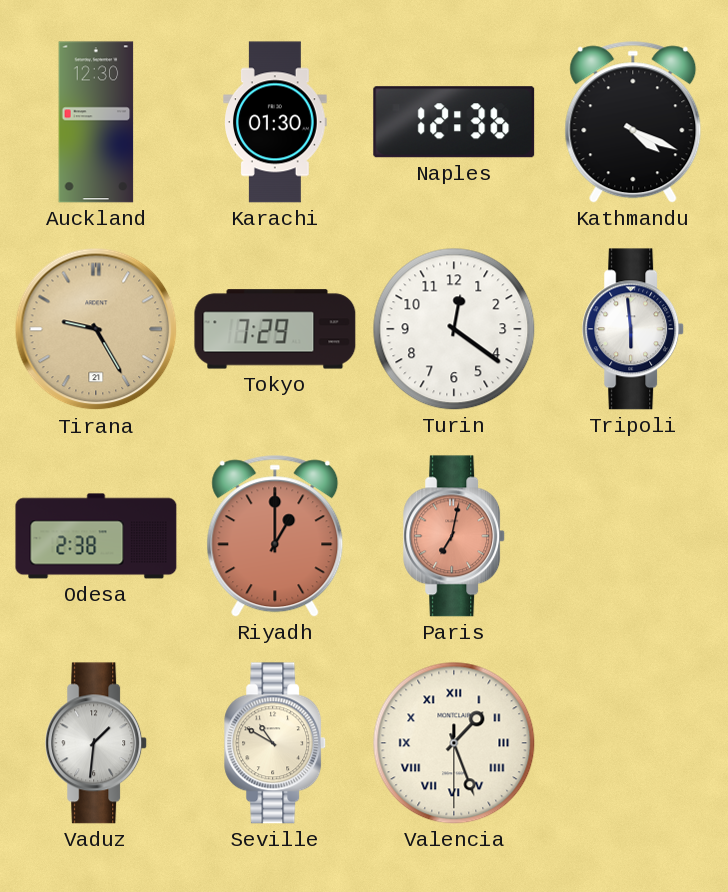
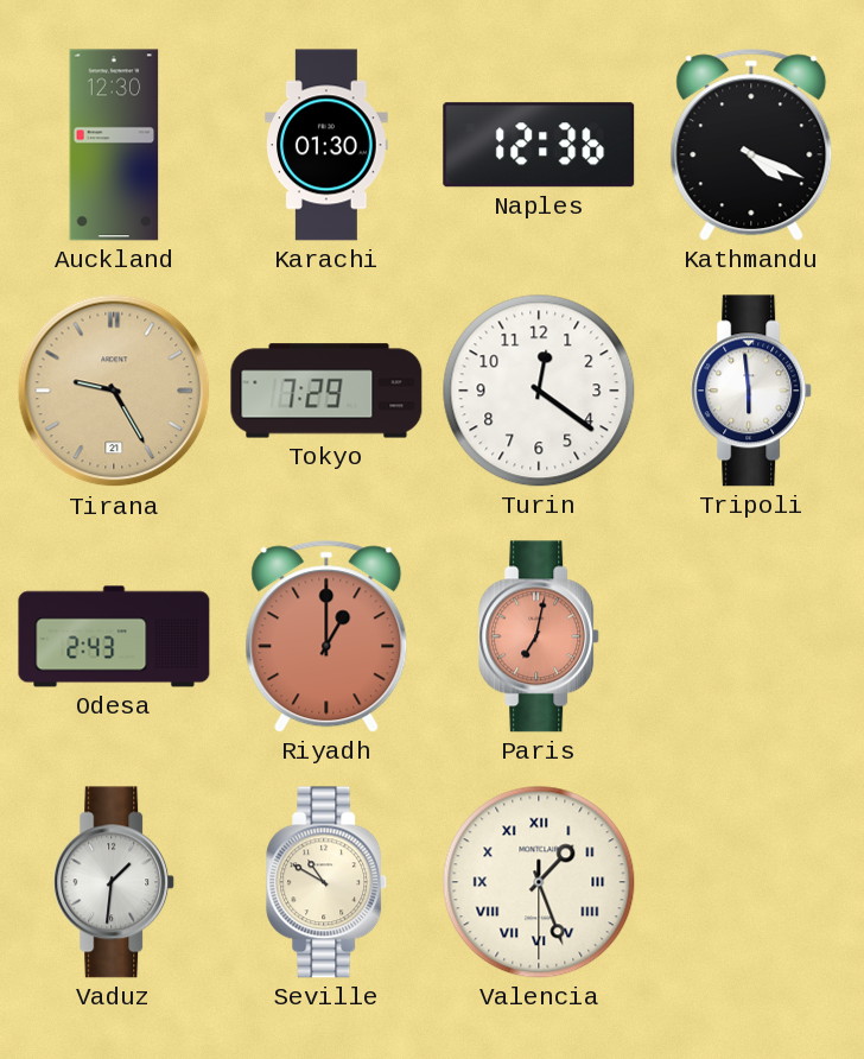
Odesa: 2:38 -> 2:43
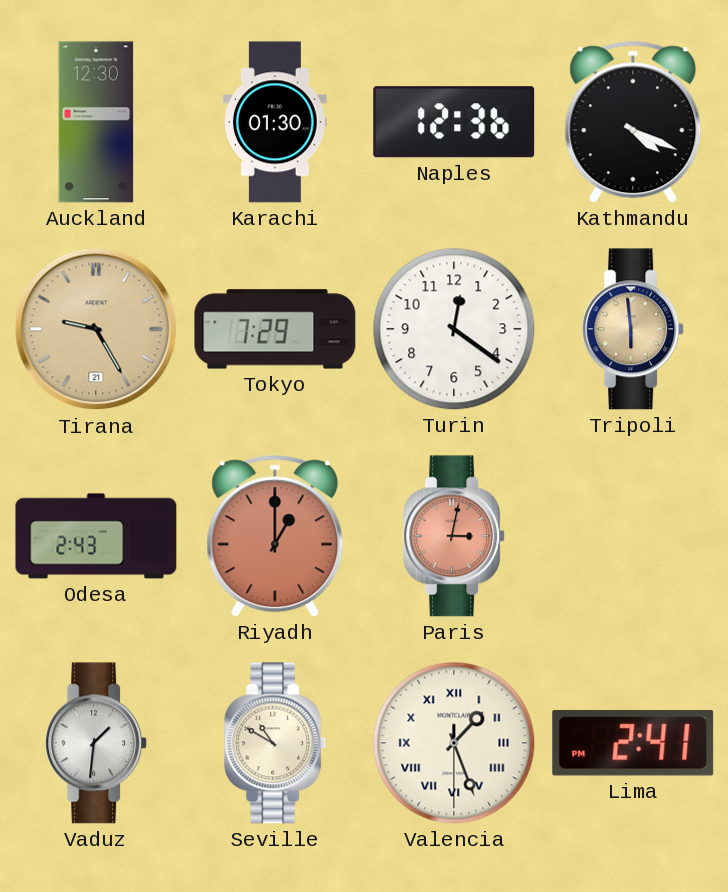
Tripoli dial: white -> champagne
Paris: 7:02 -> 3:02
Lima: none -> 2:41
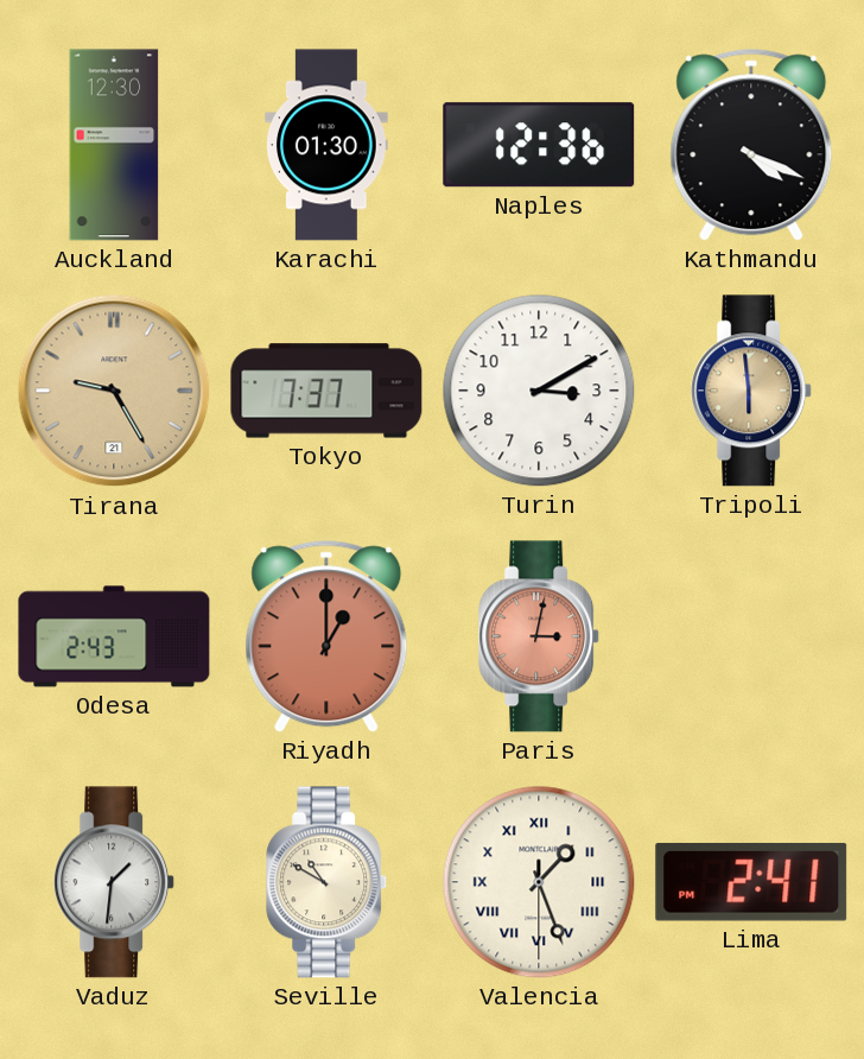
Tokyo: 7:29 -> 7:37
Turin: 12:21 -> 3:10
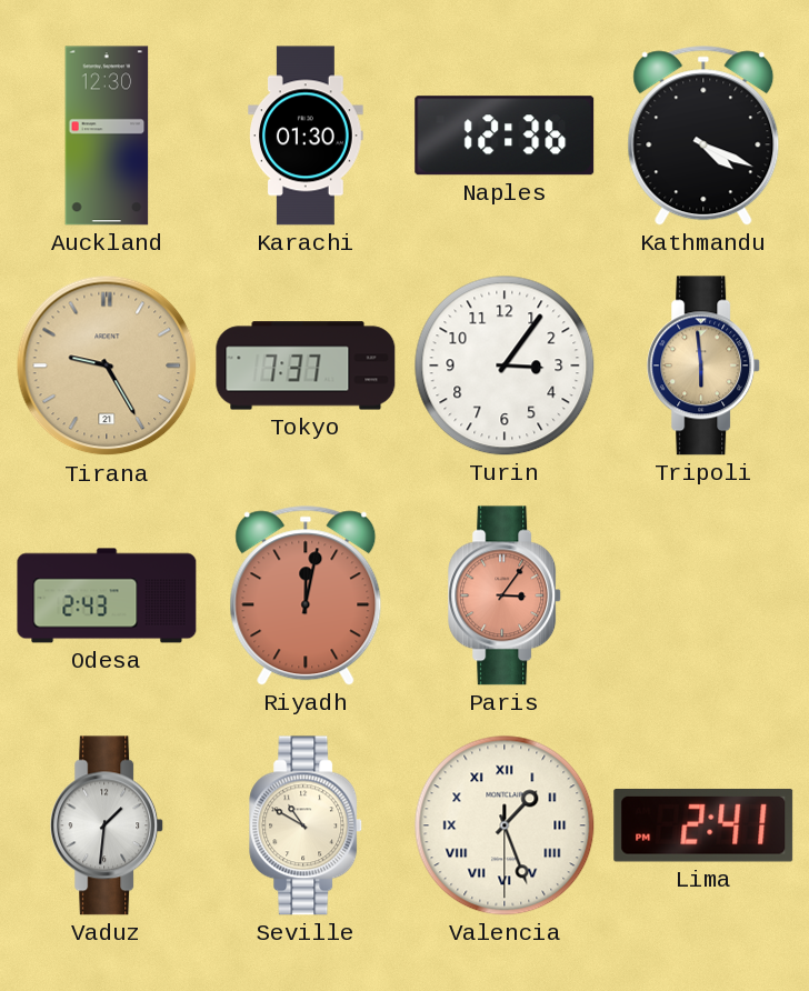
Turin: 3:10 -> 3:06
Riyadh: 1:00 -> 12:02
Paris: 3:02 -> 3:06
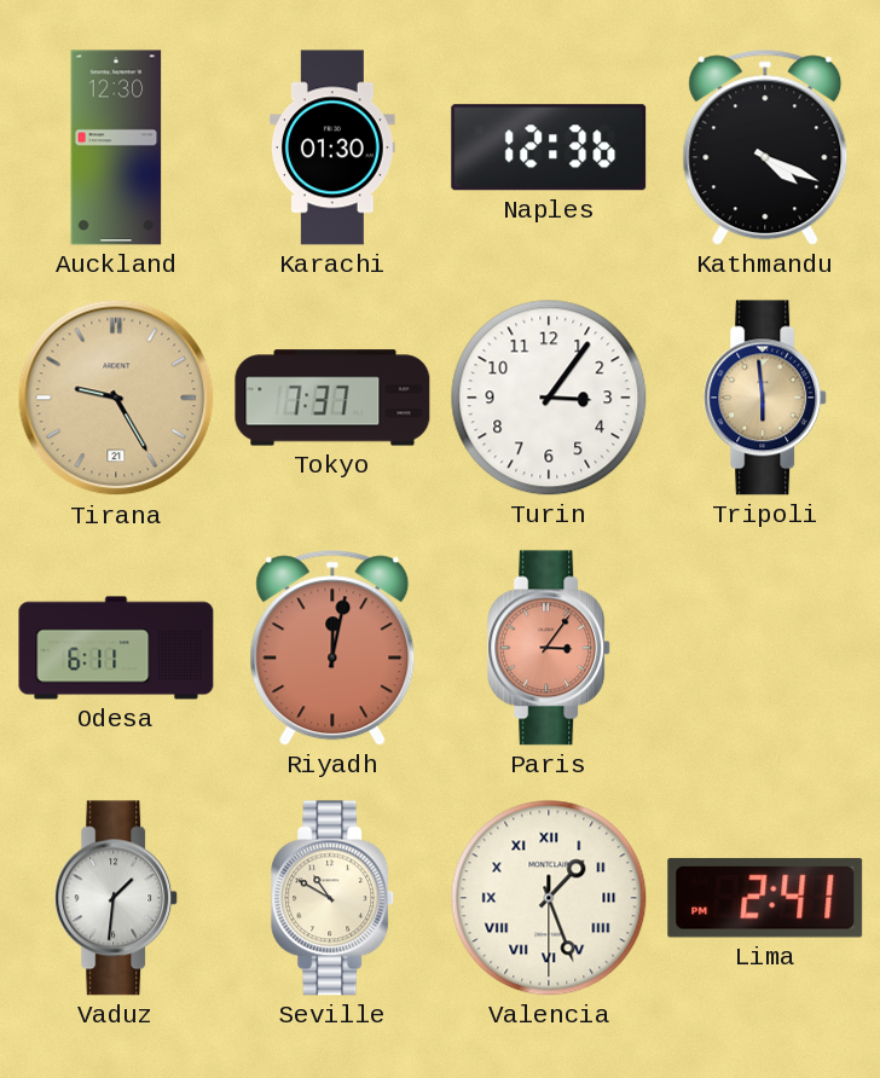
Odesa: 2:43 -> 6:11
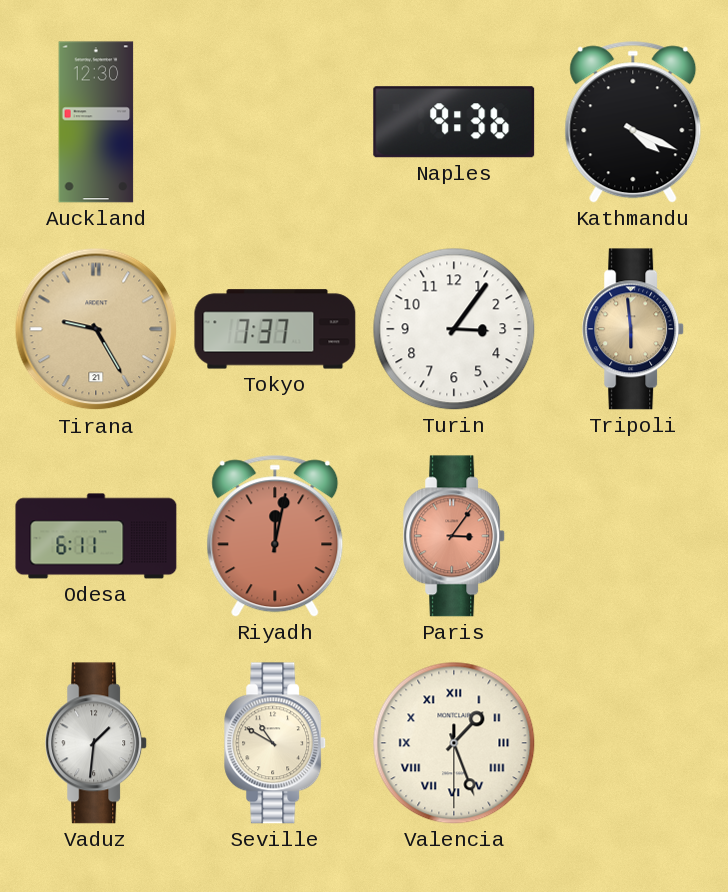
Karachi: 01:30 -> none
Naples: 12:36 -> 9:36
Lima: 2:41 -> none
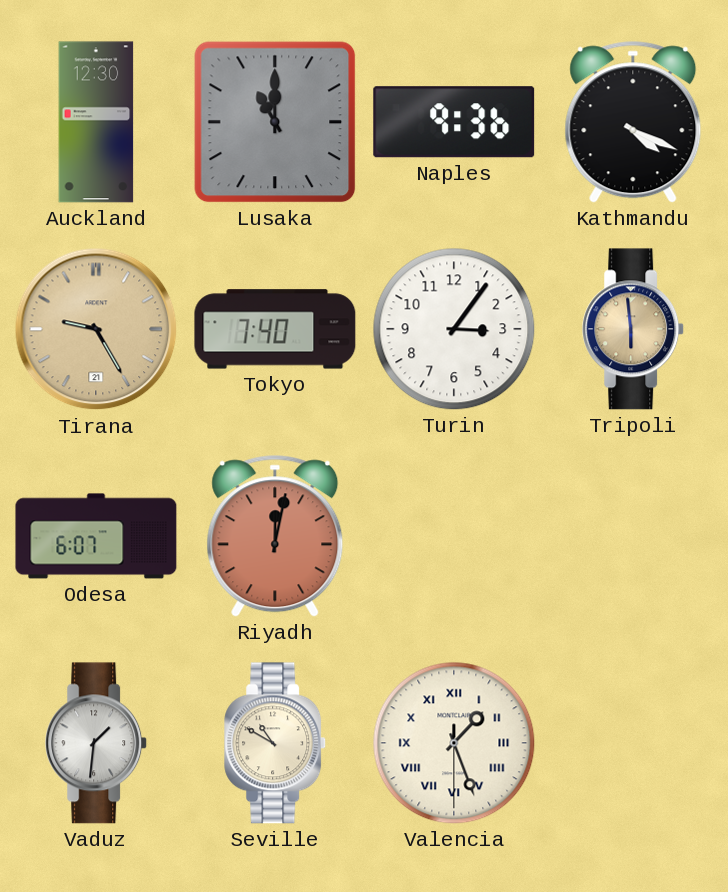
Lusaka: none -> 11:00
Tokyo: 7:37 -> 7:40
Odesa: 6:11 -> 6:07
Paris: 3:06 -> none
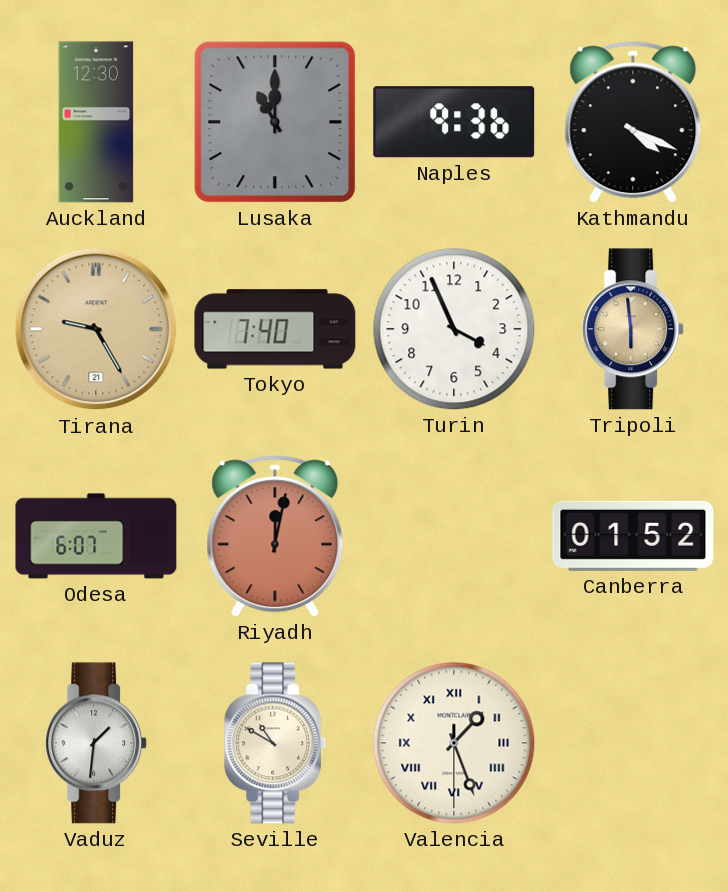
Turin: 3:06 -> 3:56
Canberra: none -> 01:52
